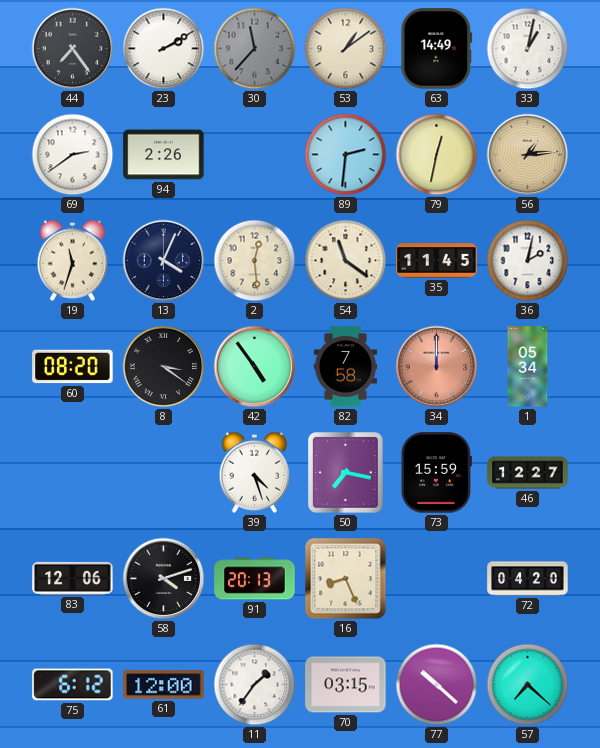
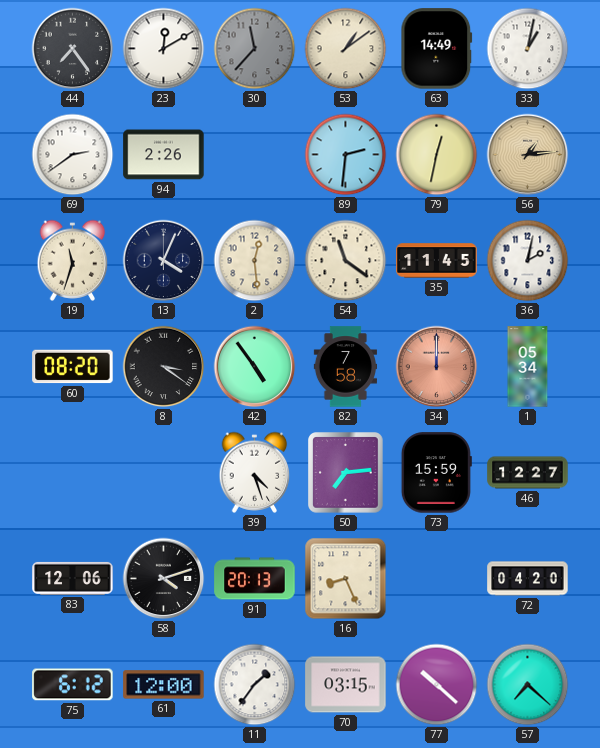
23: 2:10 -> 12:10
50: 7:17 -> 7:14
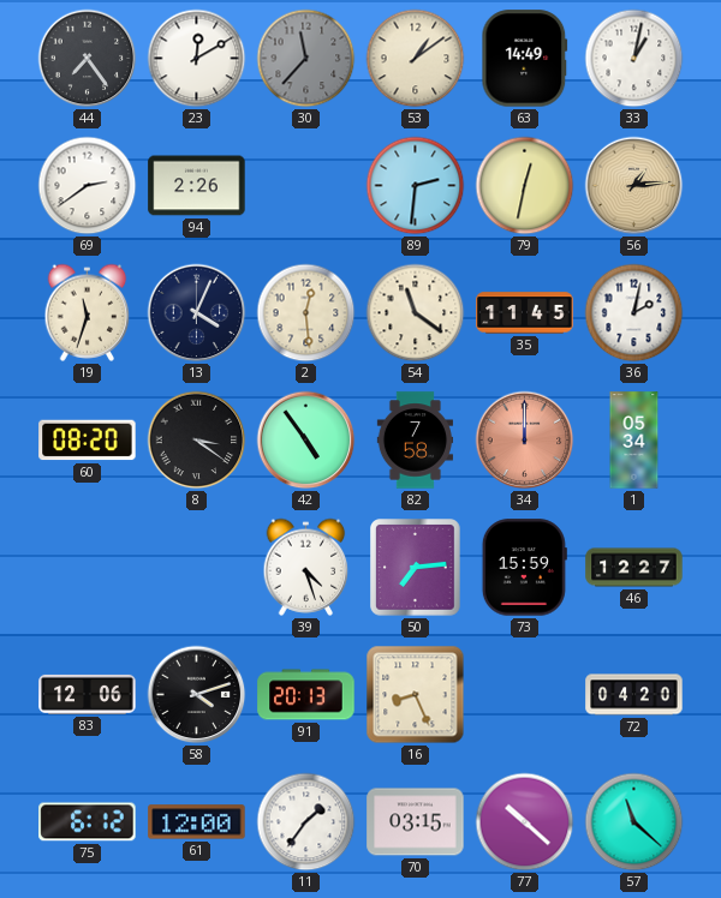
57: 7:22 -> 11:22
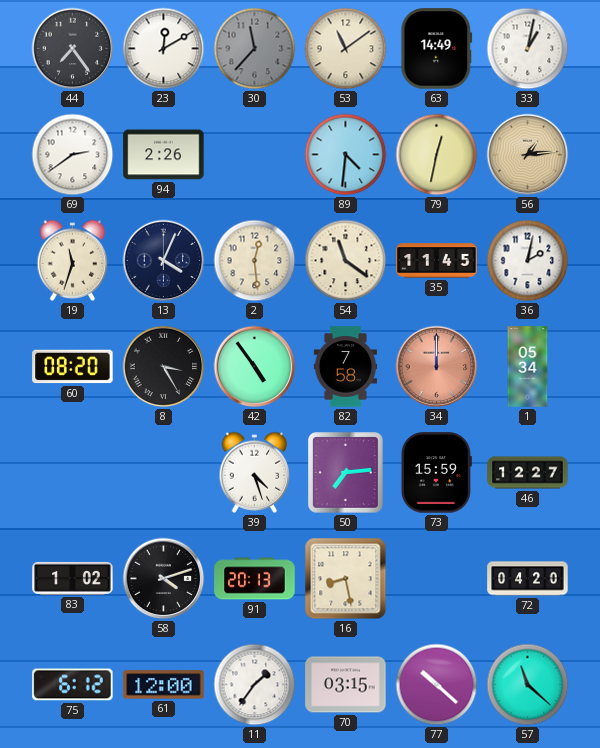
53: 1:09 -> 11:09
89: 2:31 -> 4:31
8: 3:21 -> 3:25
83: 12:06 -> 1:02
16: 8:26 -> 8:28
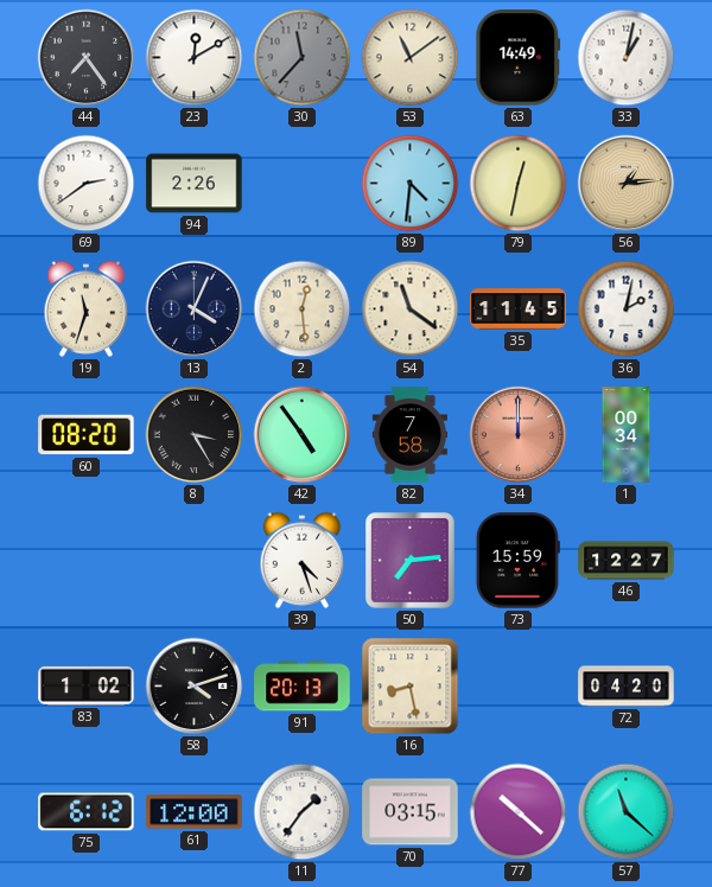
1: 05:34 -> 00:34
